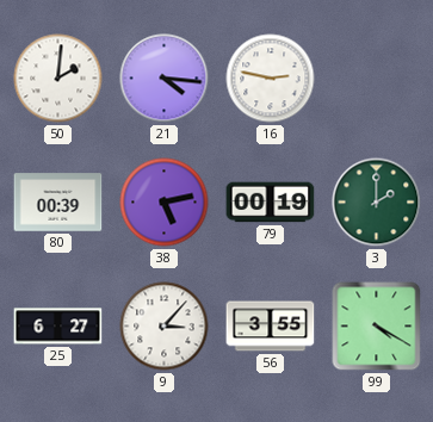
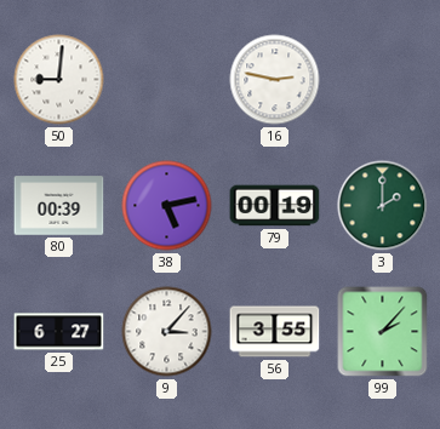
50: 2:01 -> 9:01
21: 4:16 -> none
99: 4:20 -> 2:07
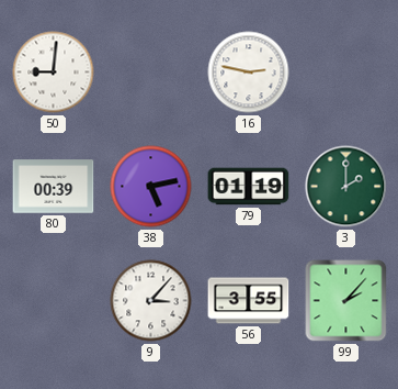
79: 00:19 -> 01:19
25: 6:27 -> none
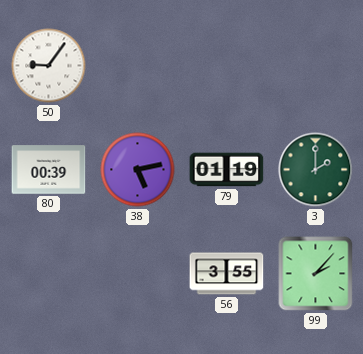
50: 9:01 -> 9:06
16: 2:47 -> none
9: 3:07 -> none
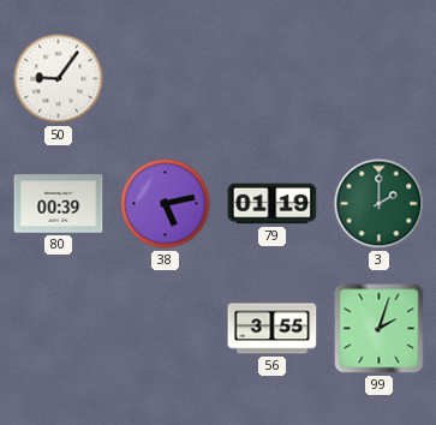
99: 2:07 -> 2:03
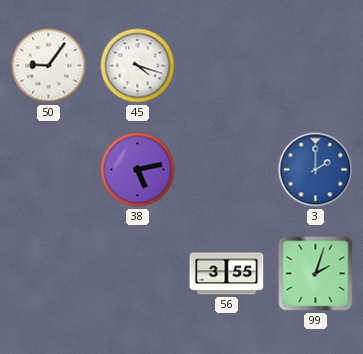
45: none -> 4:18
80: 00:39 -> none
79: 01:19 -> none
3 dial: green -> blue
